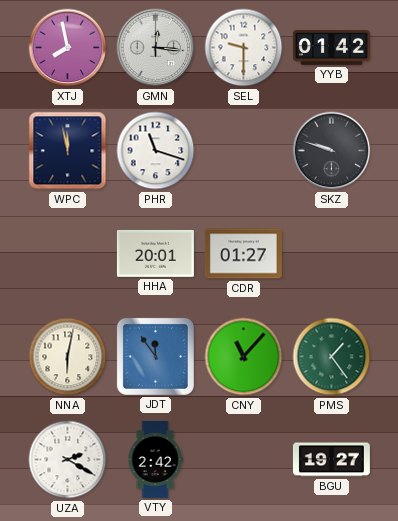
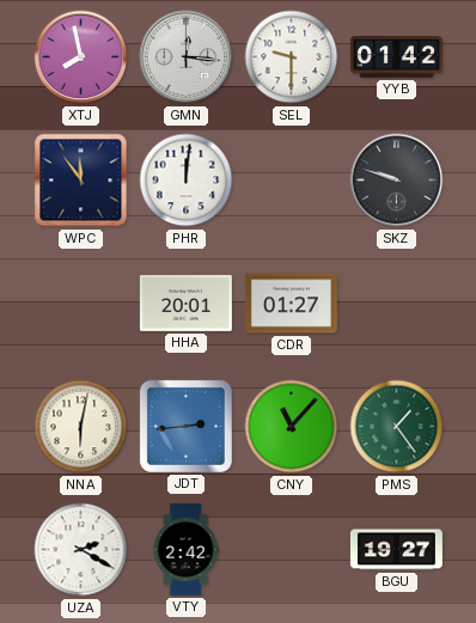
WPC: 11:58 -> 11:54
PHR: 11:18 -> 12:01
JDT: 11:54 -> 2:44
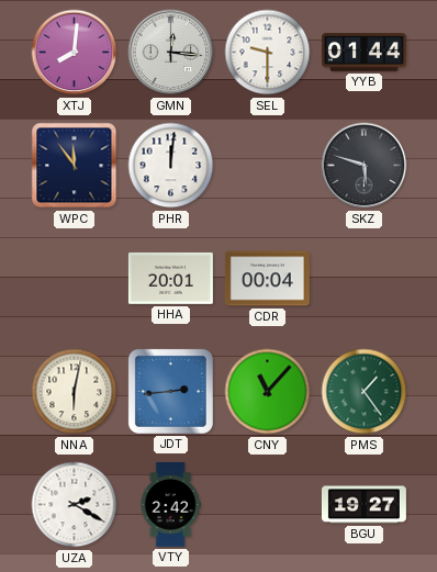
XTJ: 7:58 -> 8:01
YYB: 01:42 -> 01:44
SKZ: 9:48 -> 5:48
CDR: 01:27 -> 00:04
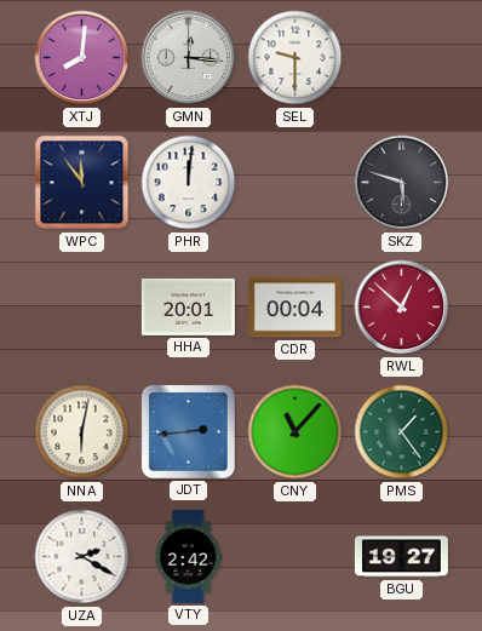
YYB: 01:44 -> none
RWL: none -> 12:52
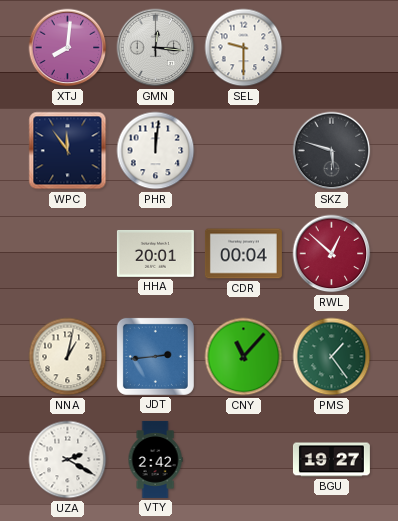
NNA: 6:02 -> 1:02
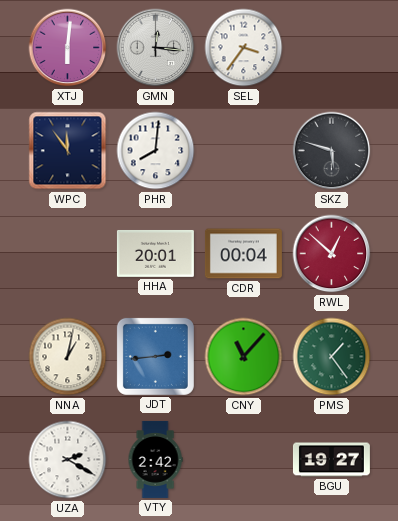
XTJ: 8:01 -> 6:01
SEL: 9:30 -> 3:36
PHR: 12:01 -> 8:01
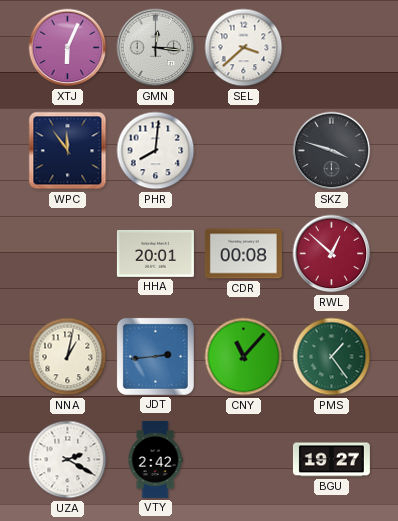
XTJ: 6:01 -> 6:04
SEL: 3:36 -> 3:38
SKZ: 5:48 -> 3:48
CDR: 00:04 -> 00:08
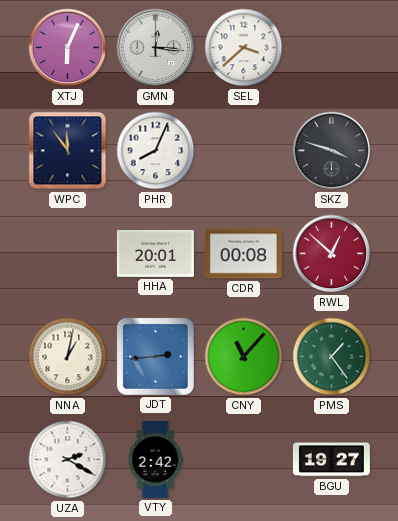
PHR: 8:01 -> 8:04
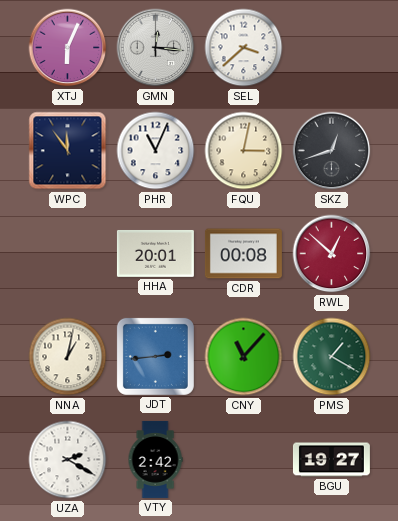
PHR: 8:04 -> 11:04
FQU: none -> 3:02
SKZ: 3:48 -> 12:42
PMS: 1:24 -> 1:20
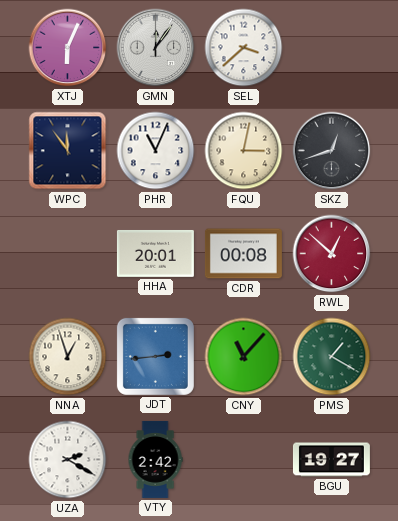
GMN: 12:16 -> 12:06
NNA: 1:02 -> 12:57
